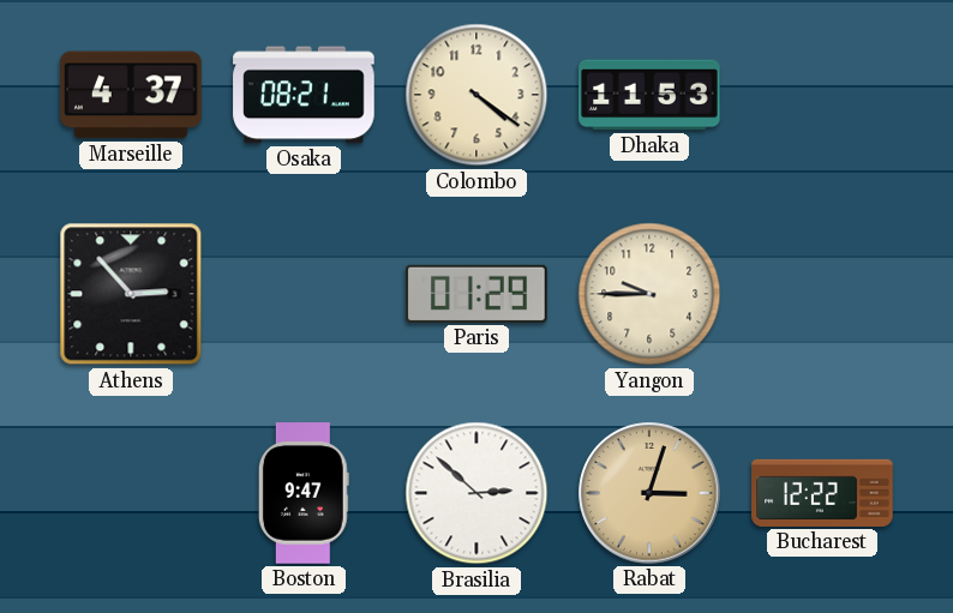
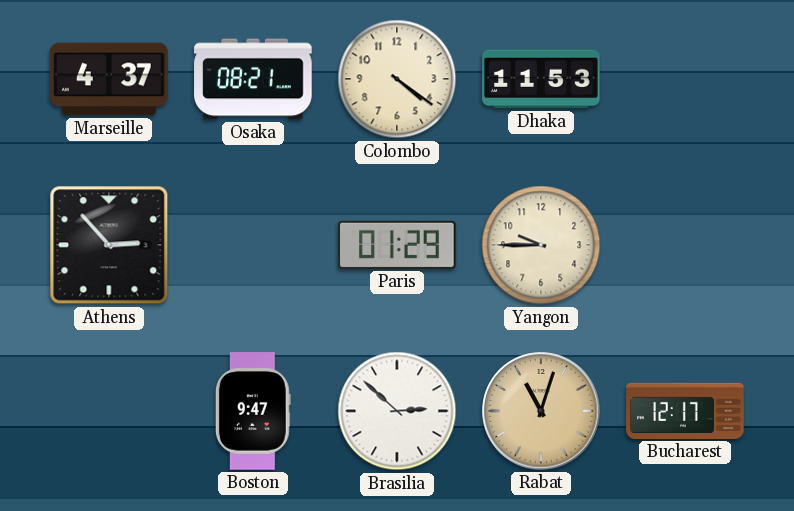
Rabat: 3:03 -> 11:03
Bucharest: 12:22 -> 12:17
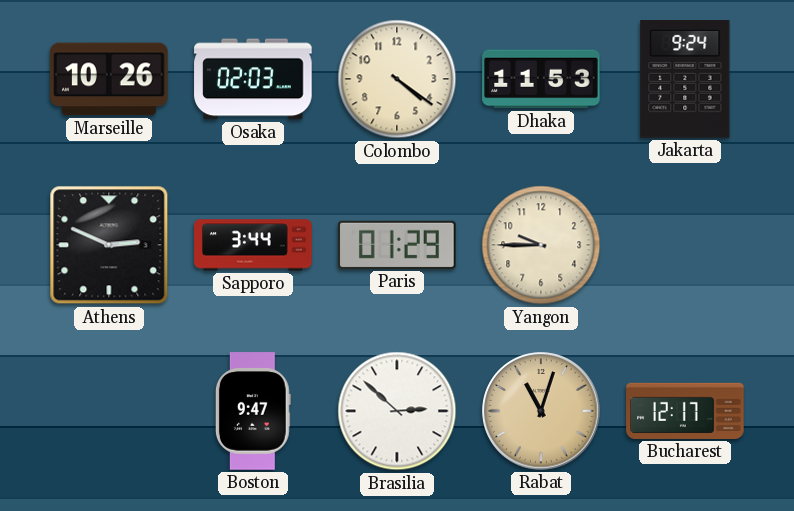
Marseille: 4:37 -> 10:26
Osaka: 08:21 -> 02:03
Jakarta: none -> 9:24
Athens: 2:53 -> 2:49
Sapporo: none -> 3:44
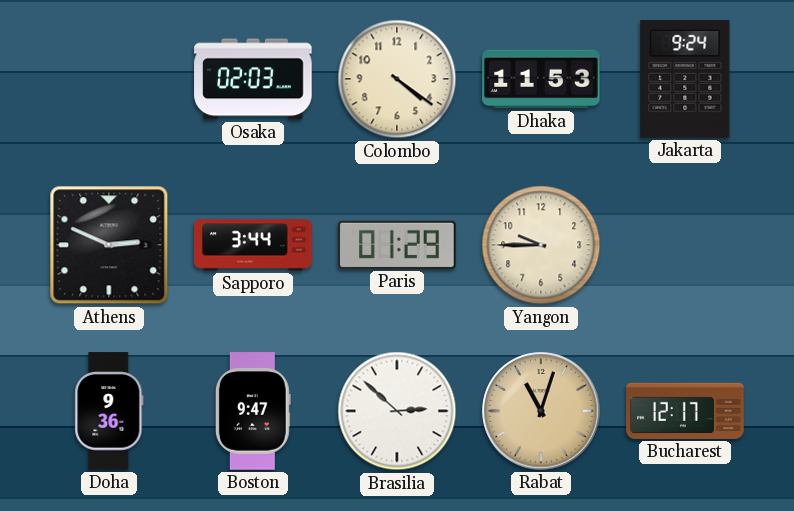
Marseille: 10:26 -> none
Doha: none -> 9:36
